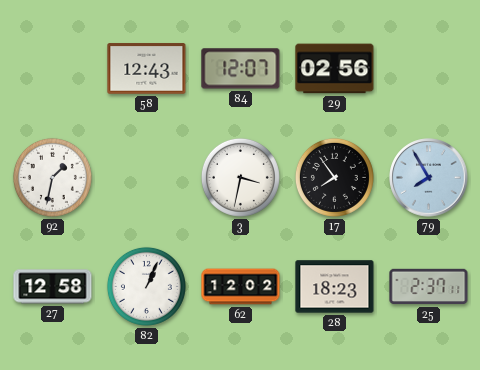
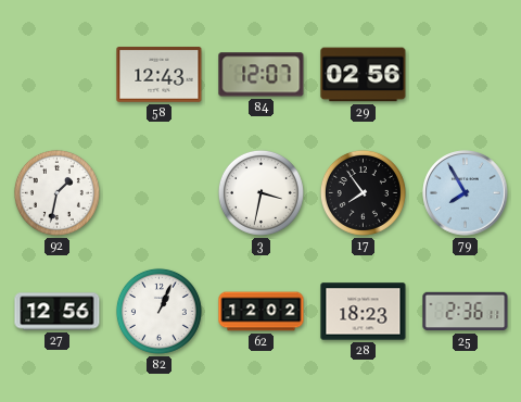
27: 12:58 -> 12:56
25: 2:37 -> 2:36
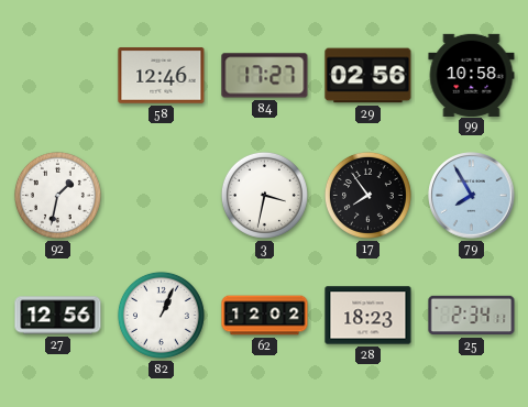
58: 12:43 -> 12:46
84: 12:07 -> 17:27
99: none -> 10:58
25: 2:36 -> 2:34
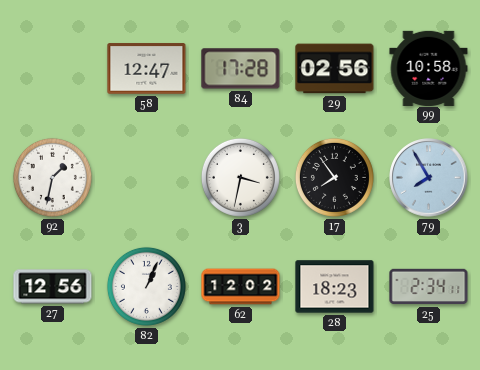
58: 12:46 -> 12:47
84: 17:27 -> 17:28
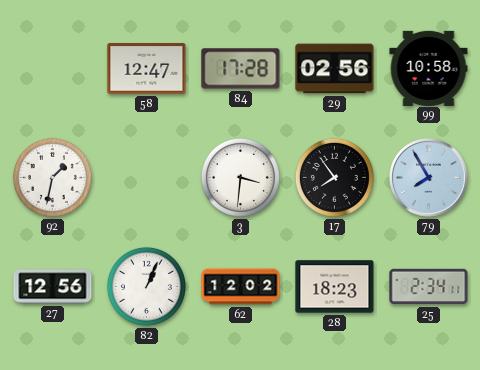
3: 3:32 -> 3:31
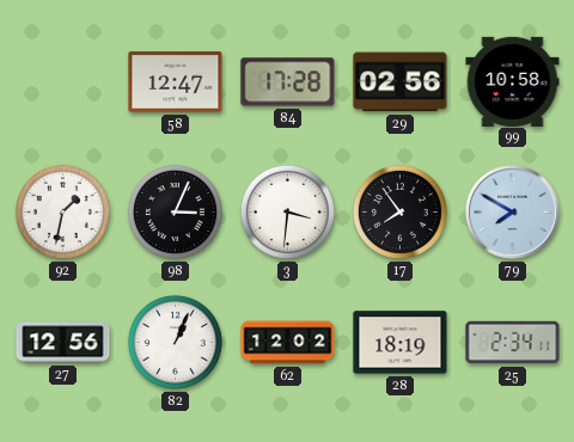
98: none -> 3:04
79: 7:55 -> 7:50
28: 18:23 -> 18:19
